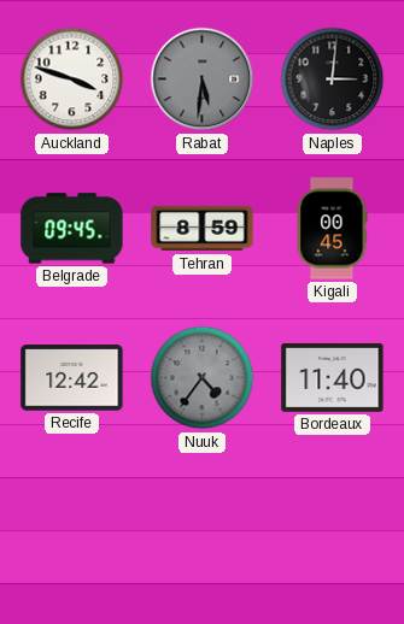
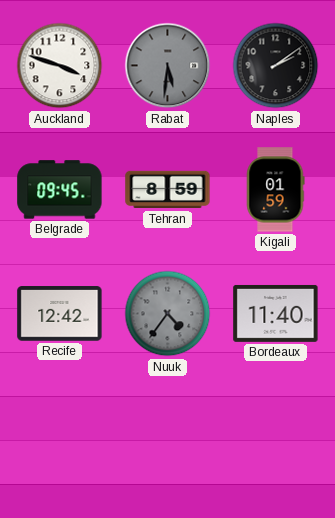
Naples: 3:01 -> 2:09
Kigali: 00:45 -> 01:59
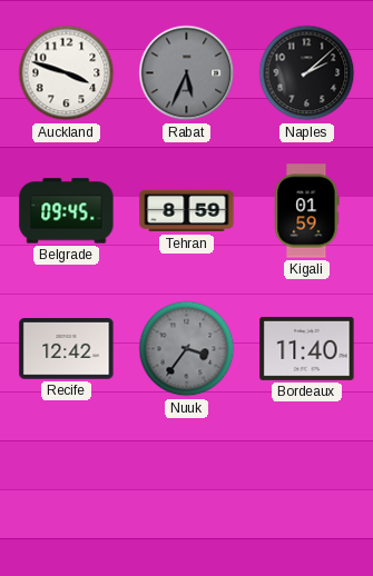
Rabat: 5:31 -> 5:34
Naples: 2:09 -> 2:08
Nuuk: 4:36 -> 3:36
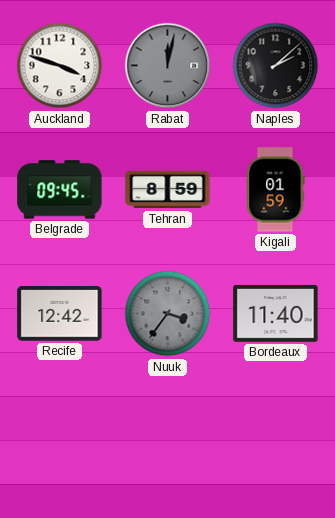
Rabat: 5:34 -> 12:02
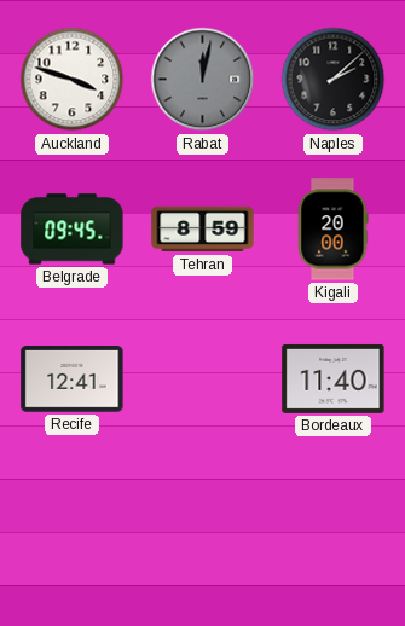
Kigali: 01:59 -> 20:00
Recife: 12:42 -> 12:41
Nuuk: 3:36 -> none
